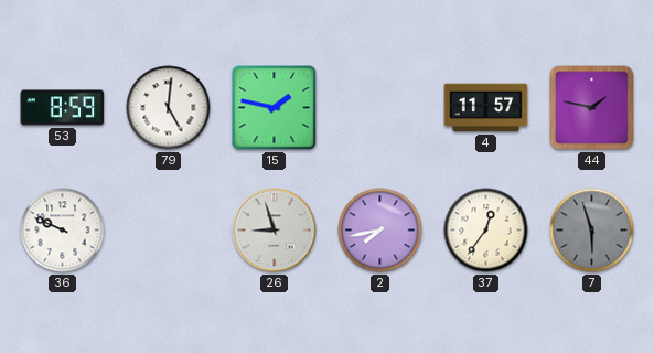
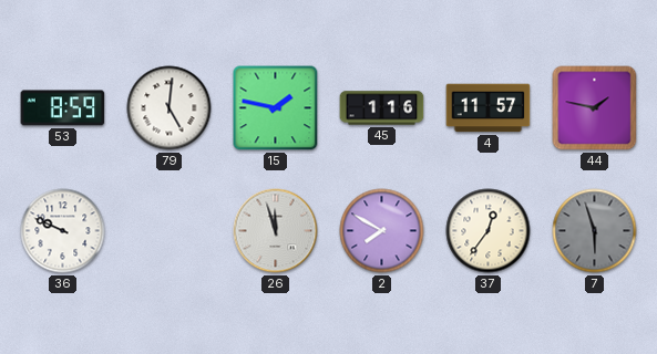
45: none -> 1:16
26: 8:57 -> 11:57
2: 7:43 -> 7:50
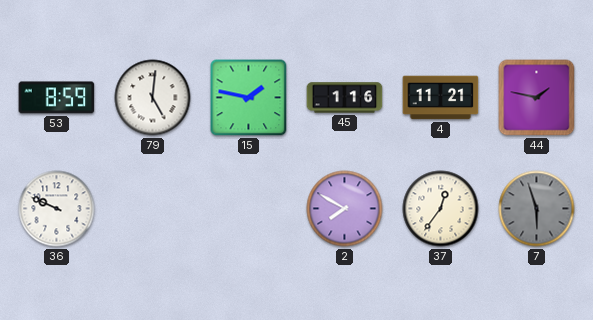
4: 11:57 -> 11:21
26: 11:57 -> none
